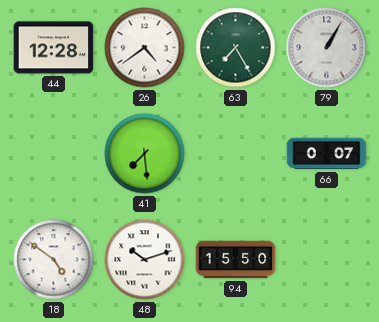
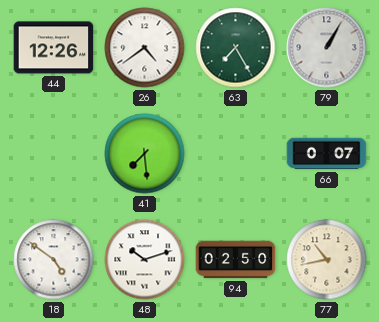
44: 12:28 -> 12:26
94: 15:50 -> 02:50
77: none -> 10:43
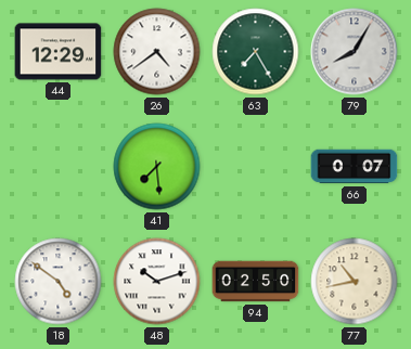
44: 12:26 -> 12:29
79: 1:05 -> 8:05
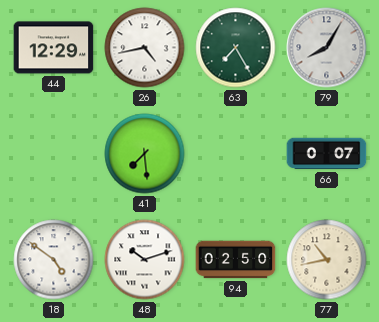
26: 4:39 -> 4:43
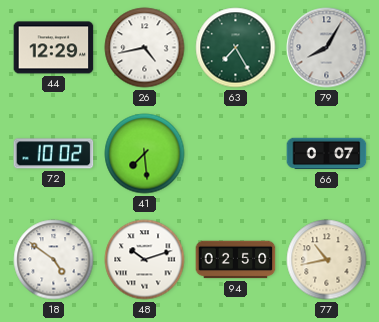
72: none -> 10:02
